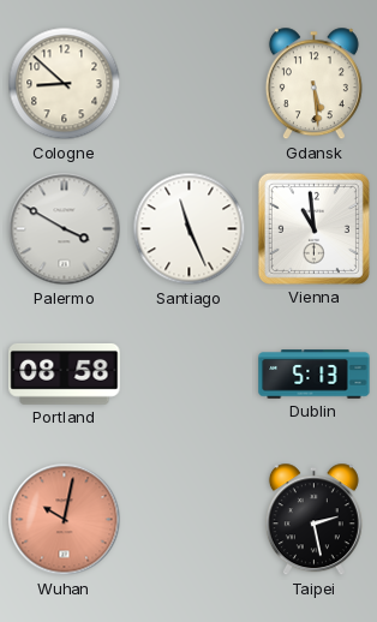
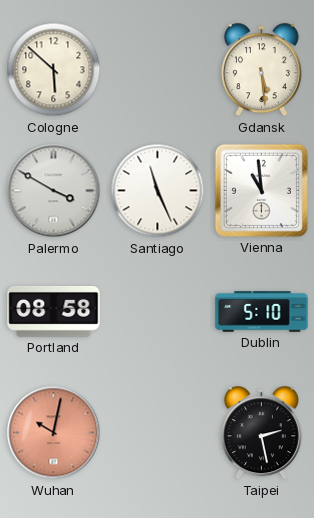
Cologne: 8:52 -> 5:52
Dublin: 5:13 -> 5:10
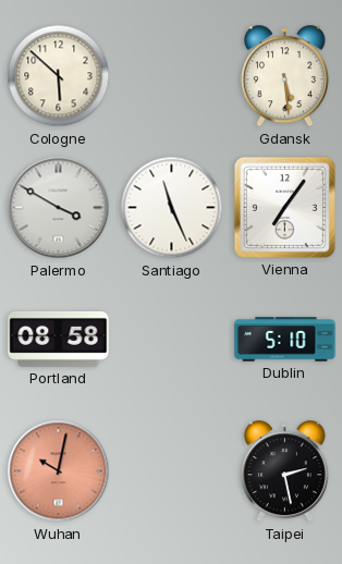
Vienna: 10:59 -> 7:06
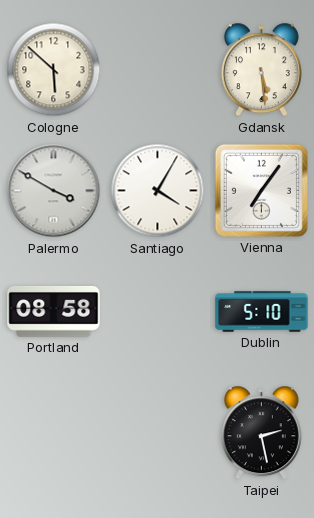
Santiago: 11:26 -> 4:05
Wuhan: 10:02 -> none
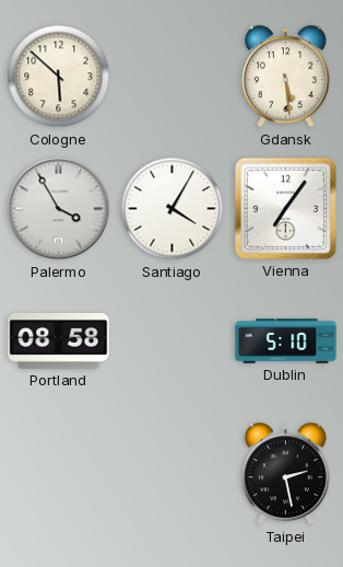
Palermo: 3:50 -> 3:55
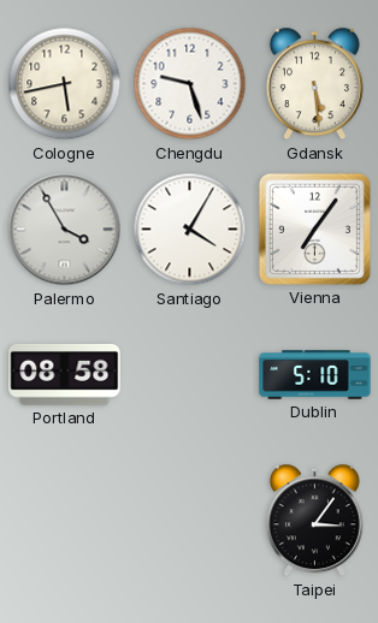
Cologne: 5:52 -> 5:43
Chengdu: none -> 9:27
Taipei: 2:28 -> 3:06
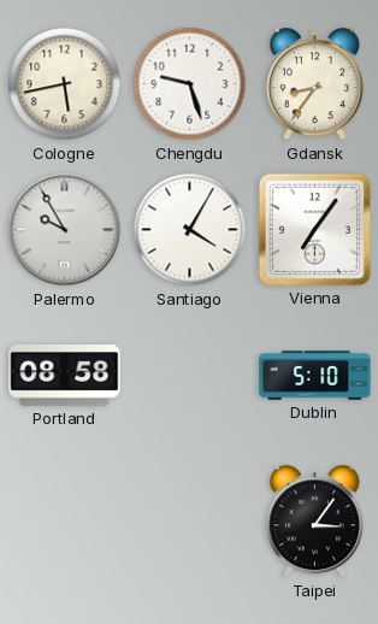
Gdansk: 5:29 -> 8:36
Palermo: 3:55 -> 9:55
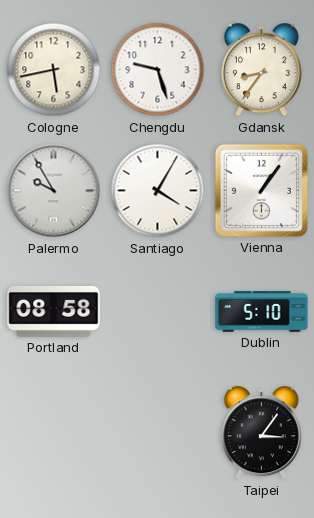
Vienna: 7:06 -> 1:06
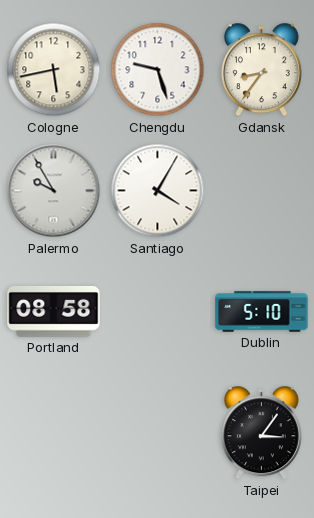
Vienna: 1:06 -> none
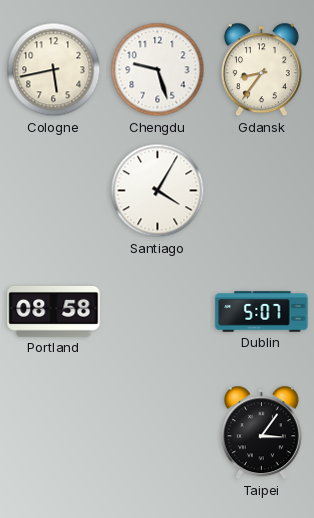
Palermo: 9:55 -> none
Dublin: 5:10 -> 5:07
